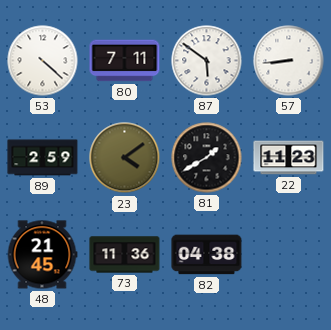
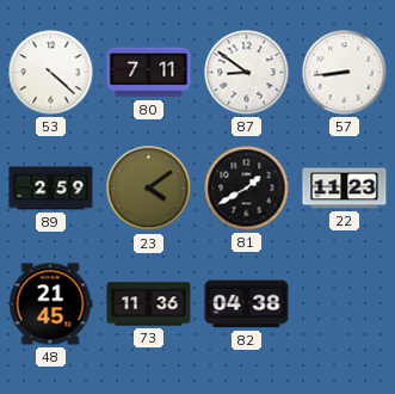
87: 5:51 -> 8:51
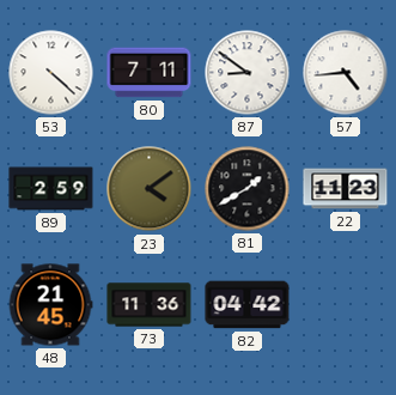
57: 8:44 -> 4:44
82: 04:38 -> 04:42
